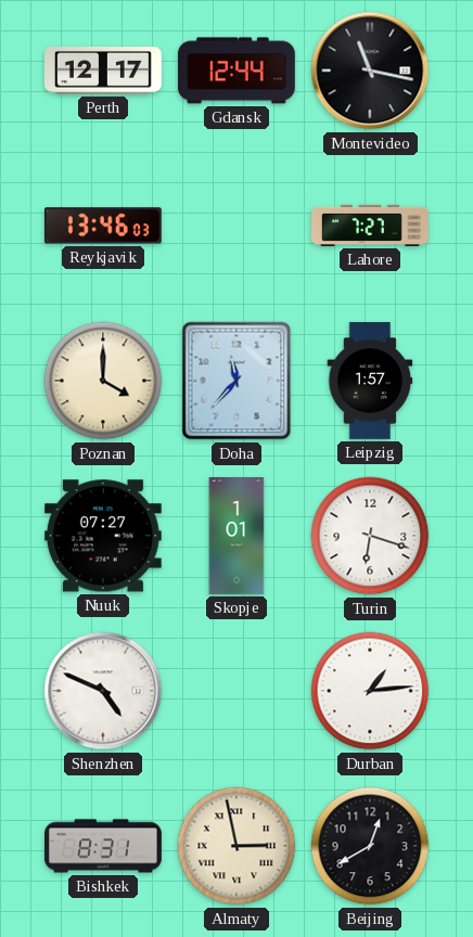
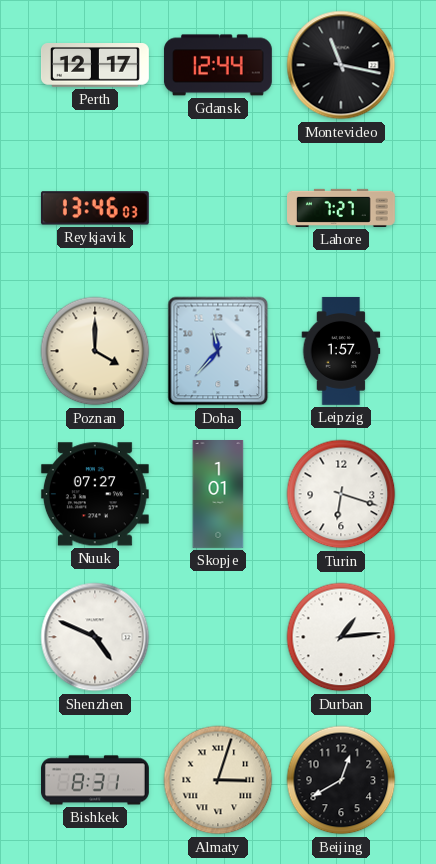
Almaty: 2:58 -> 3:03
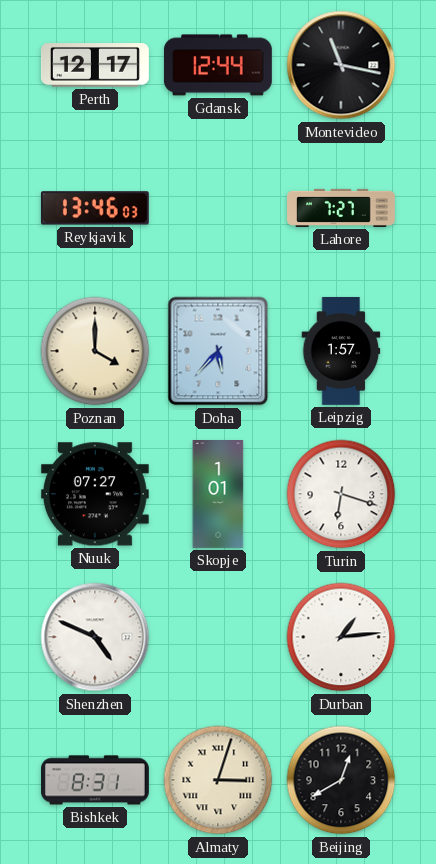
Doha: 11:37 -> 5:37
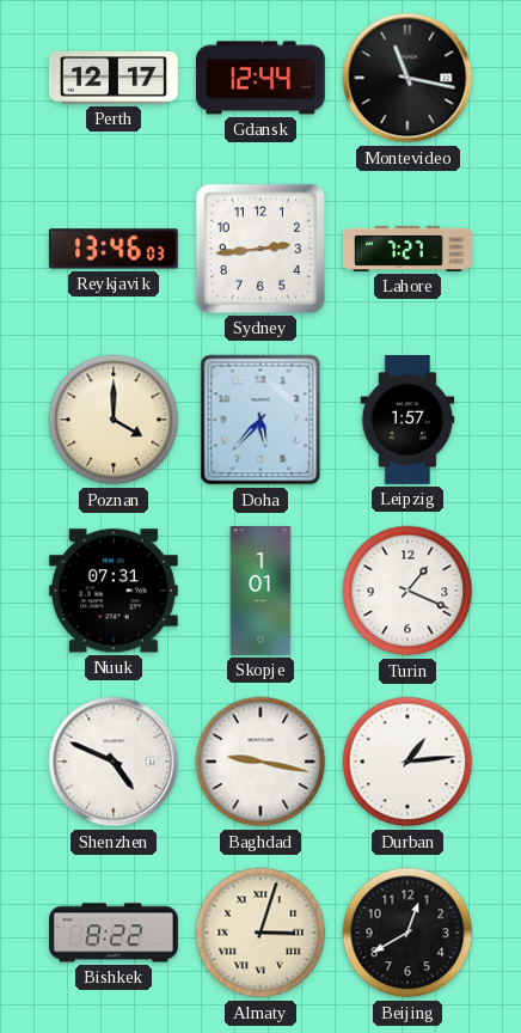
Sydney: none -> 2:44
Nuuk: 07:27 -> 07:31
Turin: 6:18 -> 1:19
Baghdad: none -> 9:17
Bishkek: 8:31 -> 8:22
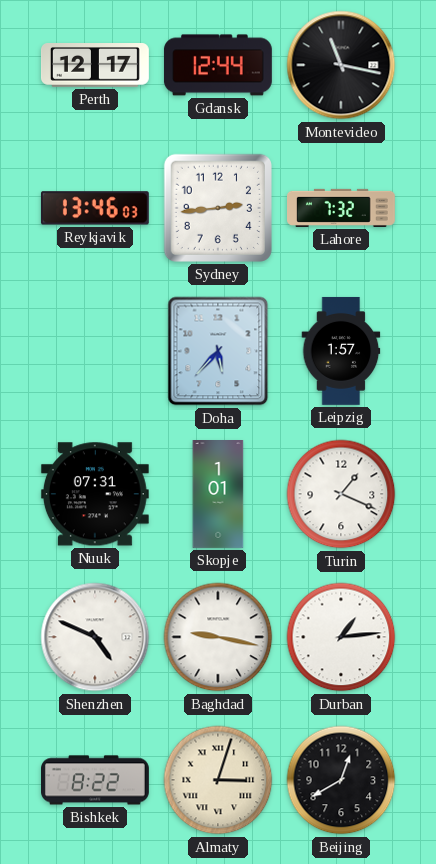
Lahore: 7:27 -> 7:32
Poznan: 4:00 -> none
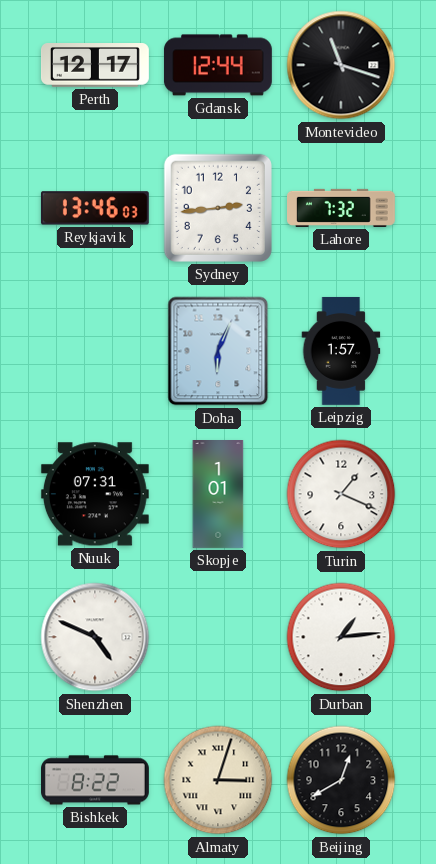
Montevideo: 11:17 -> 11:18
Doha: 5:37 -> 6:04
Baghdad: 9:17 -> none
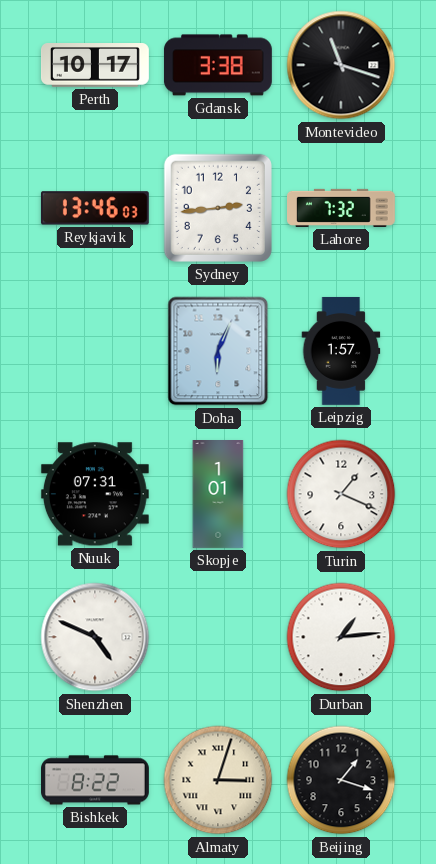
Perth: 12:17 -> 10:17
Gdansk: 12:44 -> 3:38
Beijing: 12:40 -> 1:18
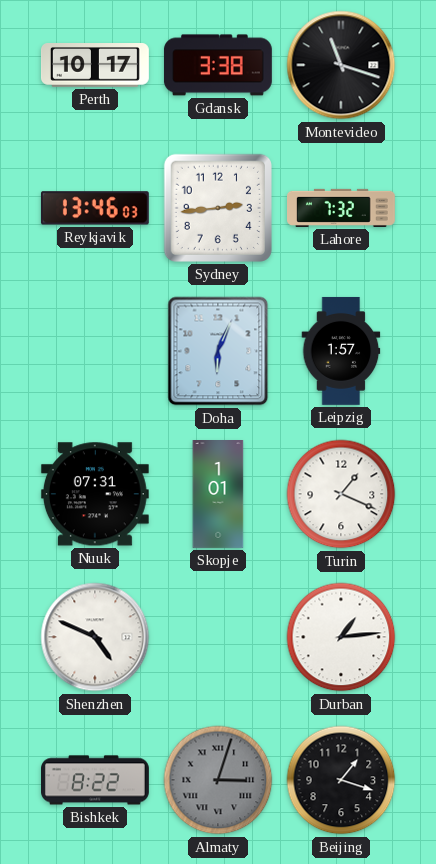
Almaty dial: cream -> grey
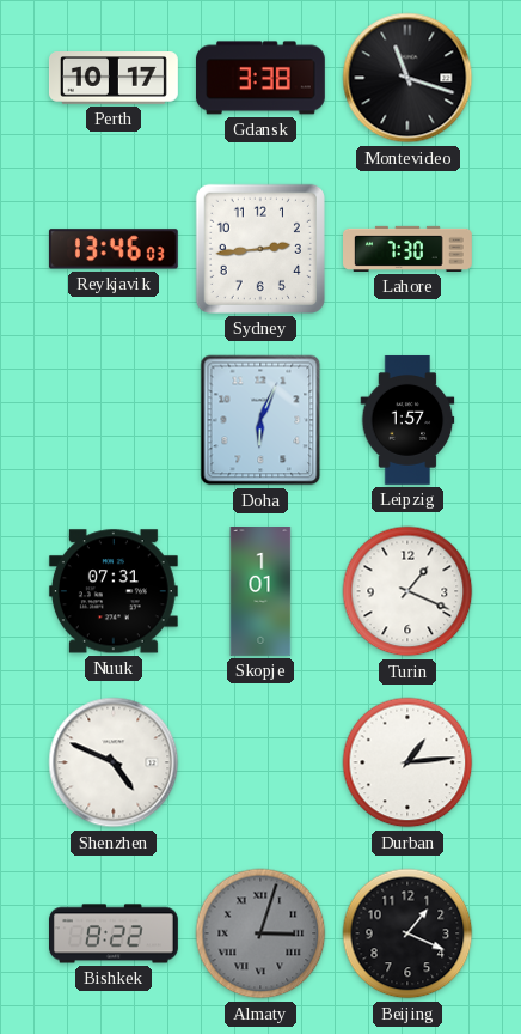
Lahore: 7:32 -> 7:30
Beijing: 1:18 -> 1:19
